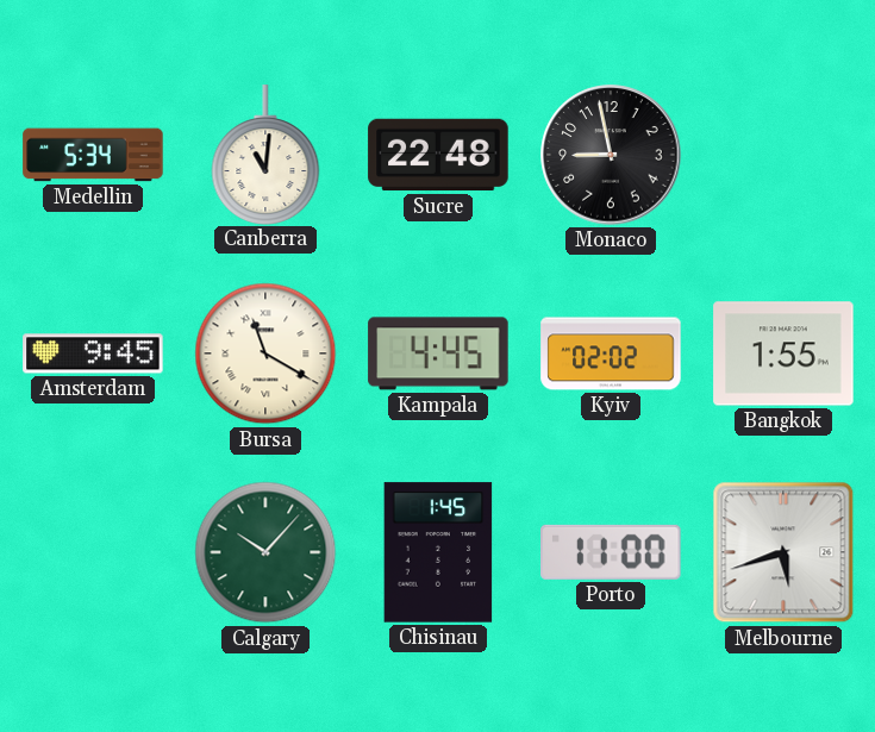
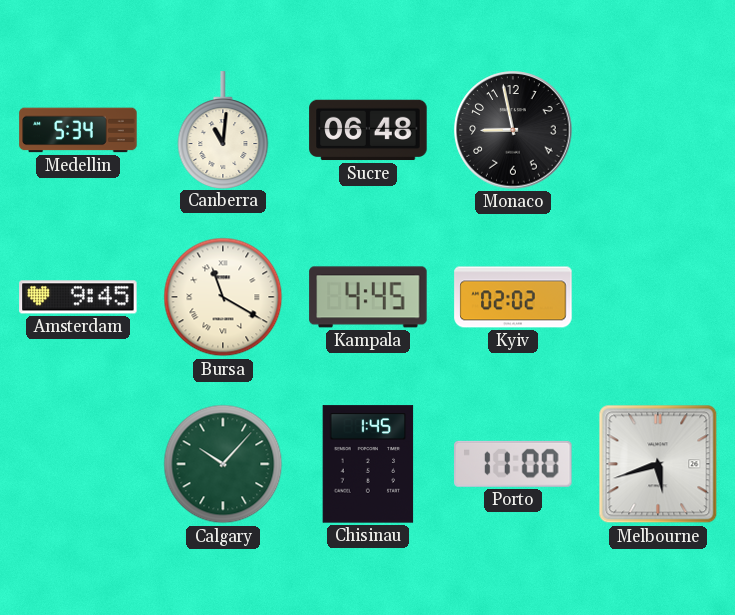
Sucre: 22:48 -> 06:48
Bangkok: 1:55 -> none
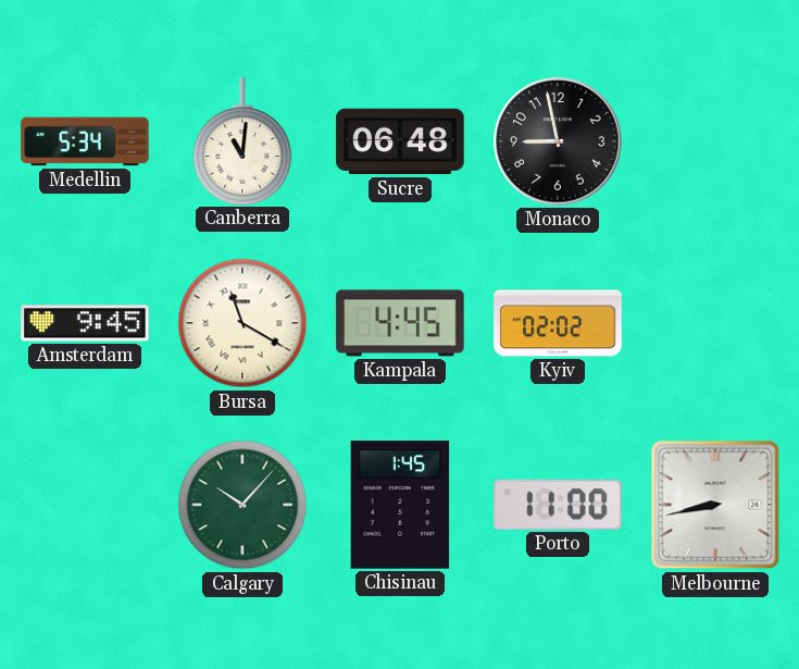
Melbourne: 5:42 -> 8:43
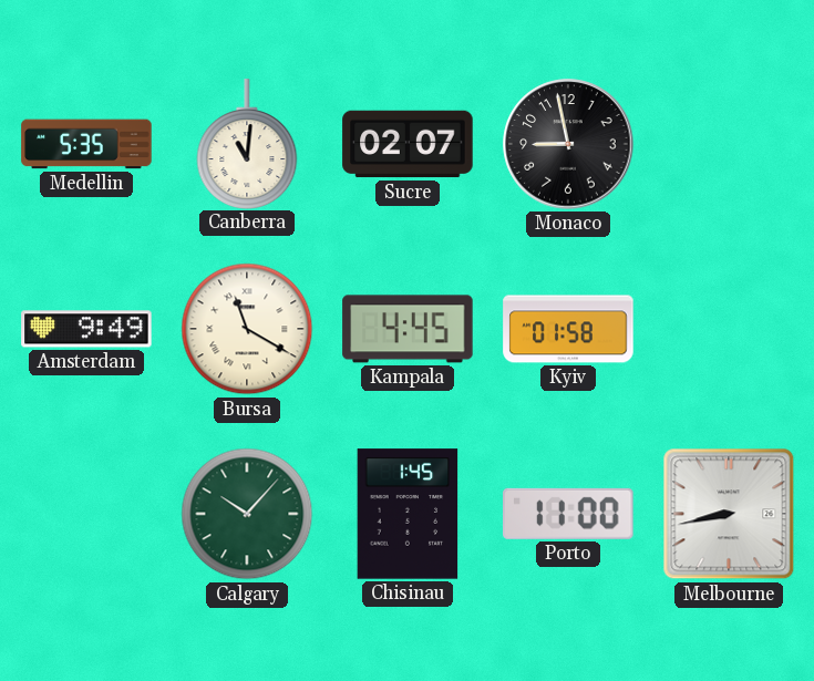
Medellin: 5:34 -> 5:35
Sucre: 06:48 -> 02:07
Amsterdam: 9:45 -> 9:49
Kyiv: 02:02 -> 01:58
